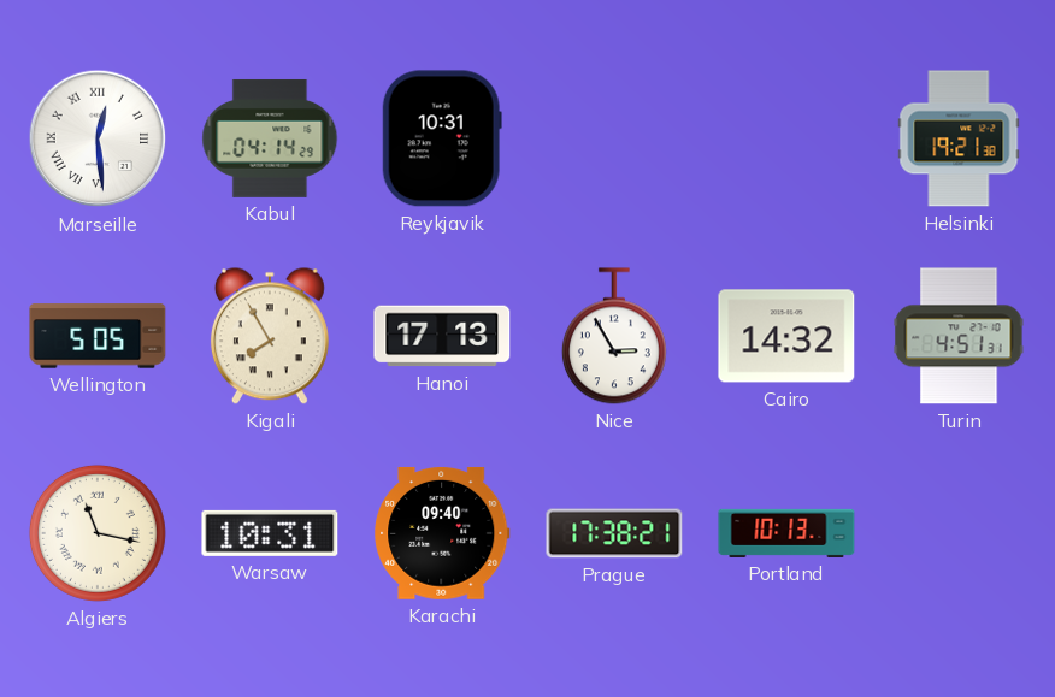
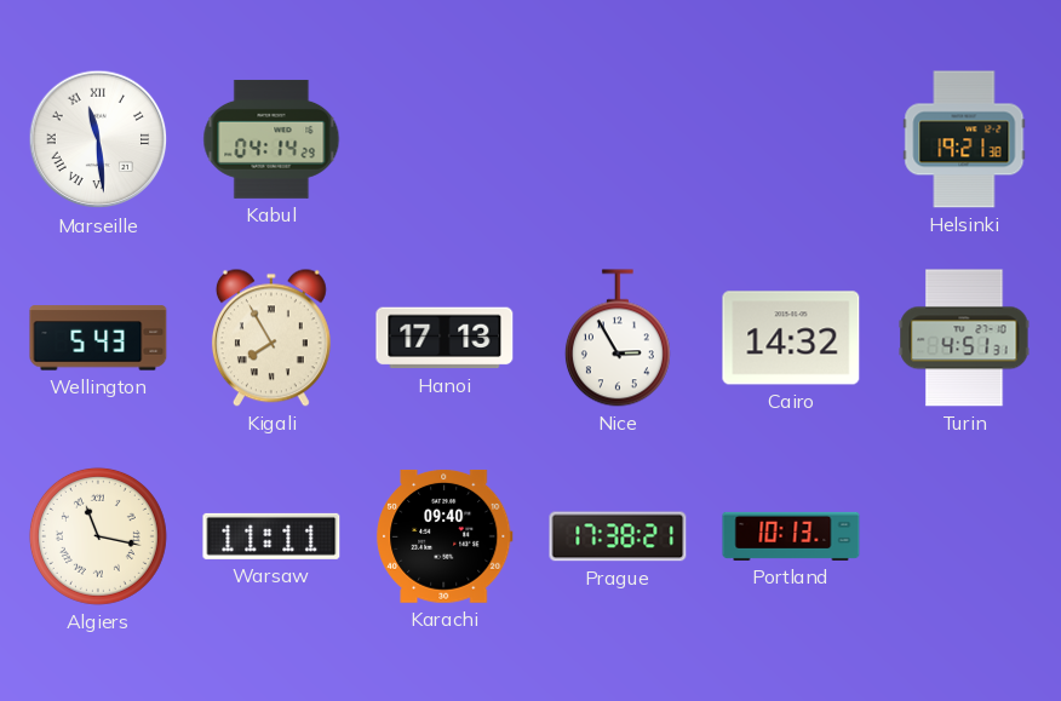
Marseille: 12:29 -> 11:29
Reykjavik: 10:31 -> none
Wellington: 5:05 -> 5:43
Warsaw: 10:31 -> 11:11
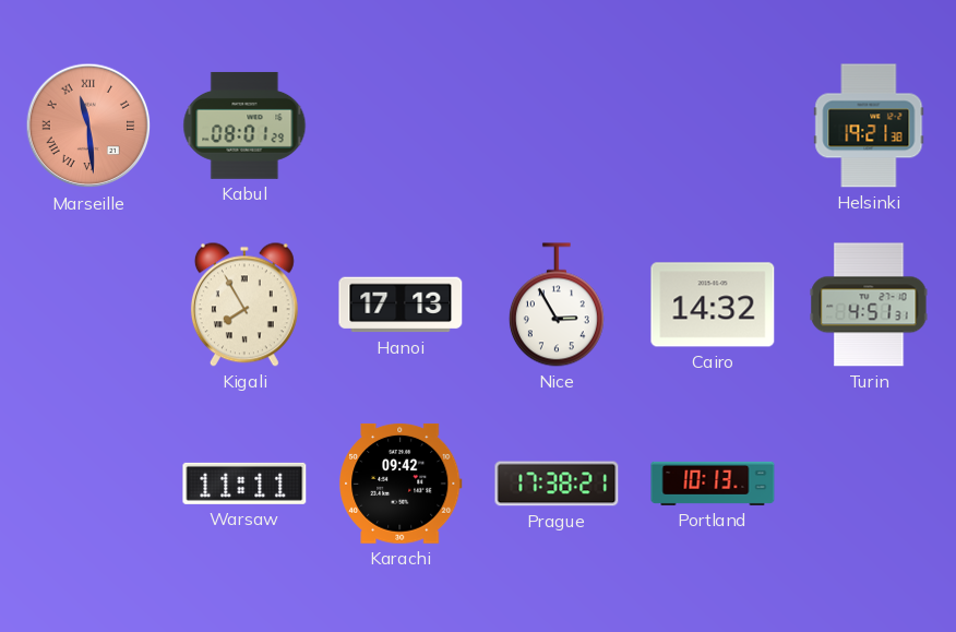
Marseille dial: white -> salmon
Kabul: 04:14 -> 08:01
Wellington: 5:43 -> none
Algiers: 11:17 -> none
Karachi: 09:40 -> 09:42
